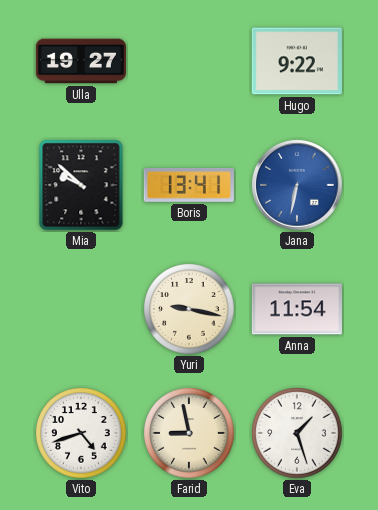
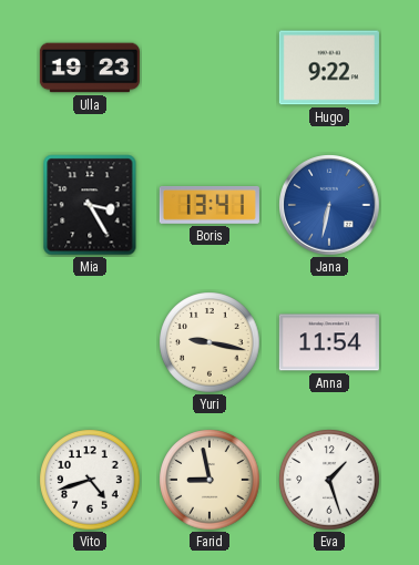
Ulla: 19:27 -> 19:23
Mia: 9:52 -> 3:25
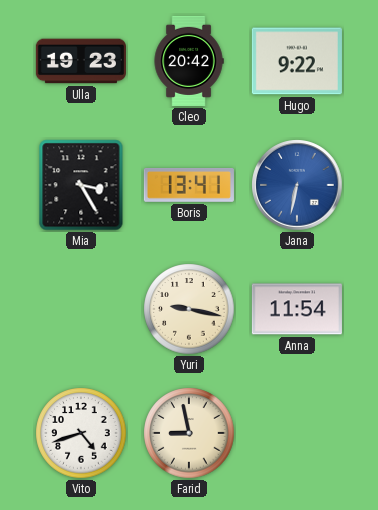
Cleo: none -> 20:42
Eva: 1:27 -> none
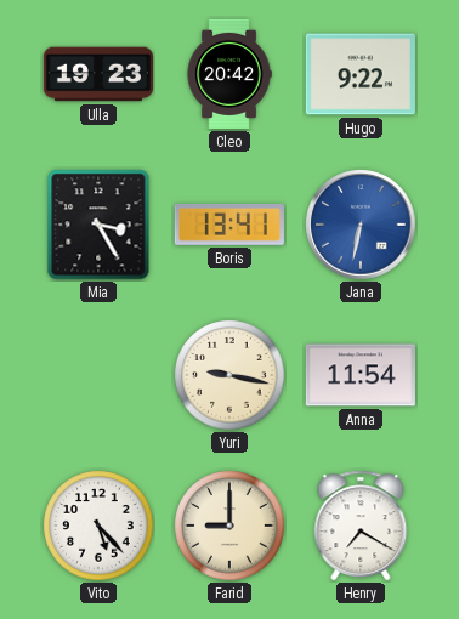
Vito: 4:42 -> 5:23
Farid: 8:58 -> 9:00
Henry: none -> 7:20
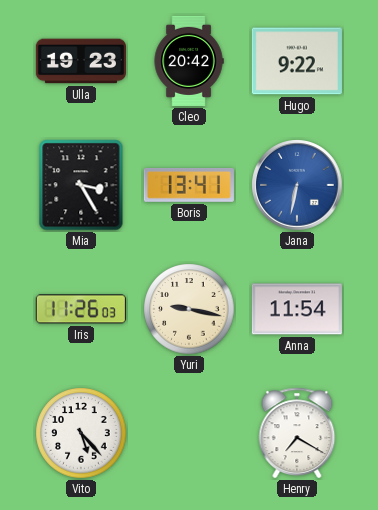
Iris: none -> 11:26
Farid: 9:00 -> none
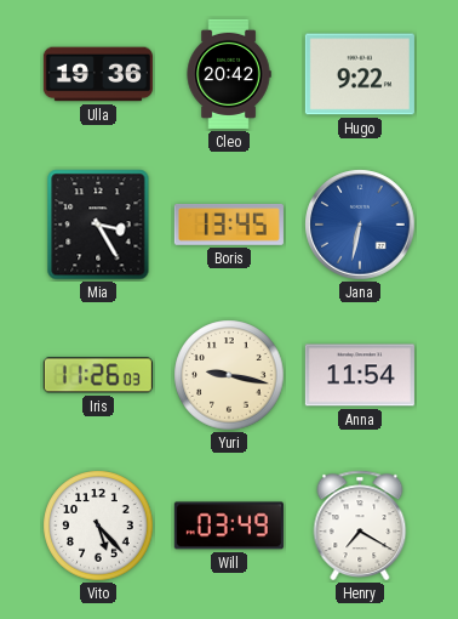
Ulla: 19:23 -> 19:36
Boris: 13:41 -> 13:45
Will: none -> 03:49
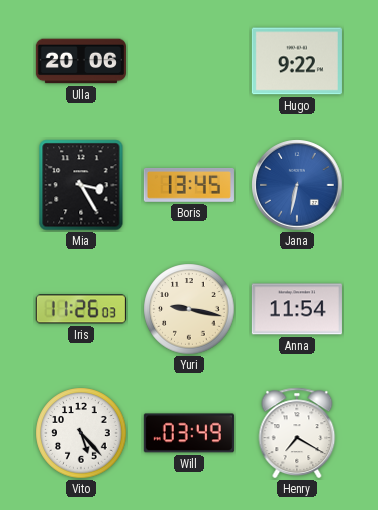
Ulla: 19:36 -> 20:06
Cleo: 20:42 -> none
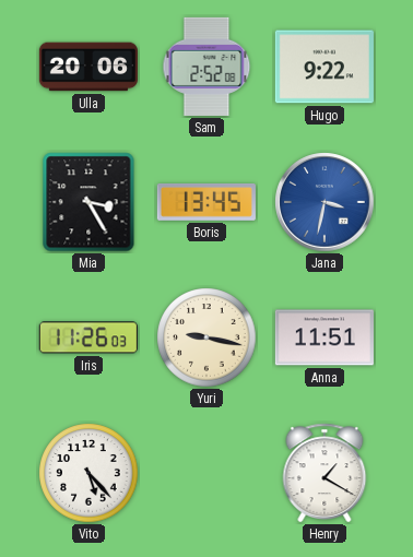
Sam: none -> 2:52
Jana: 6:32 -> 3:32
Anna: 11:54 -> 11:51
Will: 03:49 -> none
Henry: 7:20 -> 1:20
